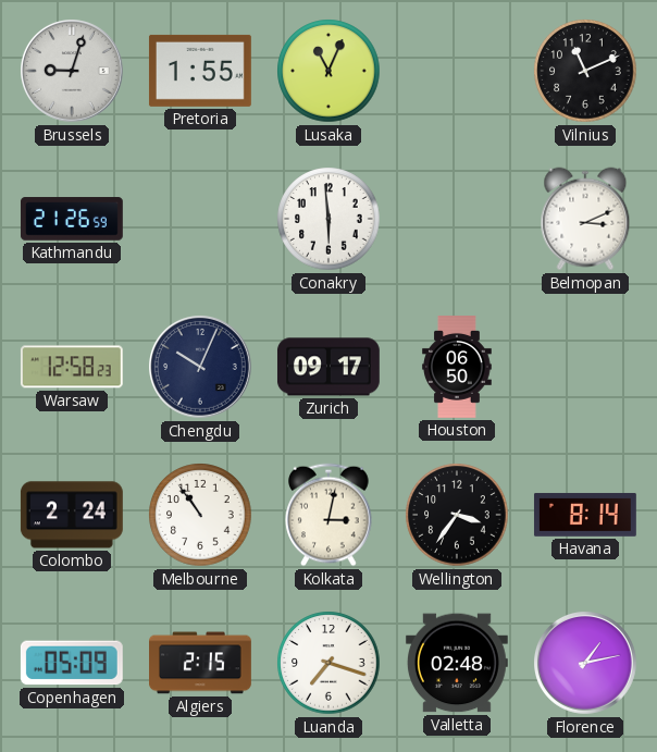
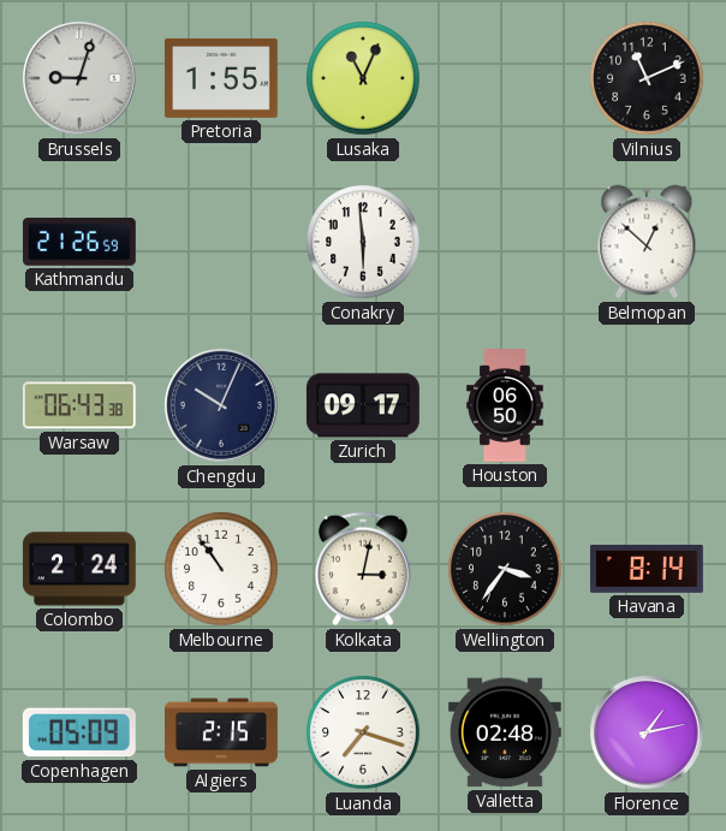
Belmopan: 3:11 -> 12:52
Warsaw: 12:58 -> 06:43
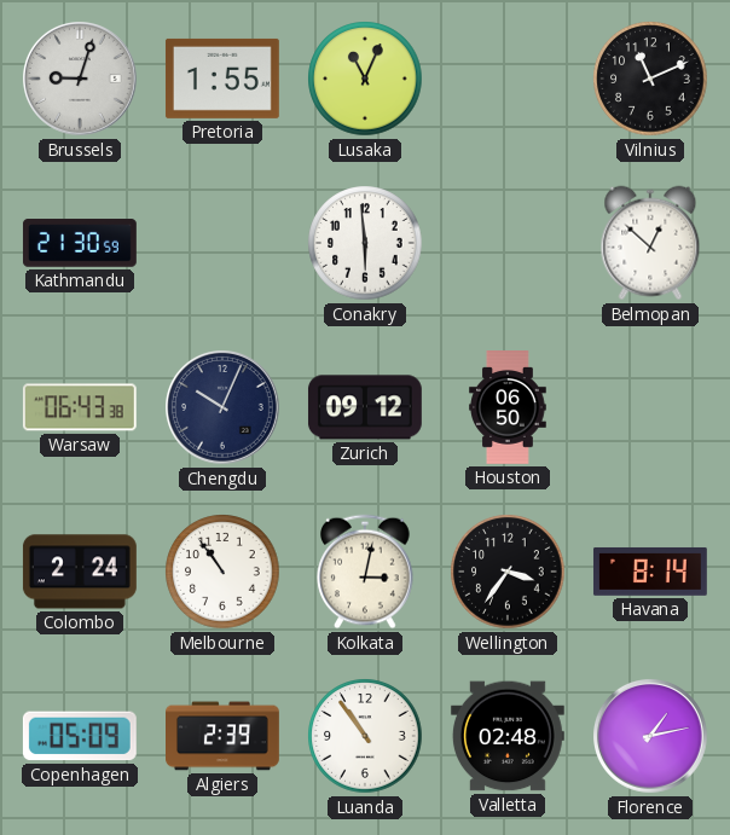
Kathmandu: 21:26 -> 21:30
Zurich: 09:17 -> 09:12
Algiers: 2:15 -> 2:39
Luanda: 7:18 -> 10:54
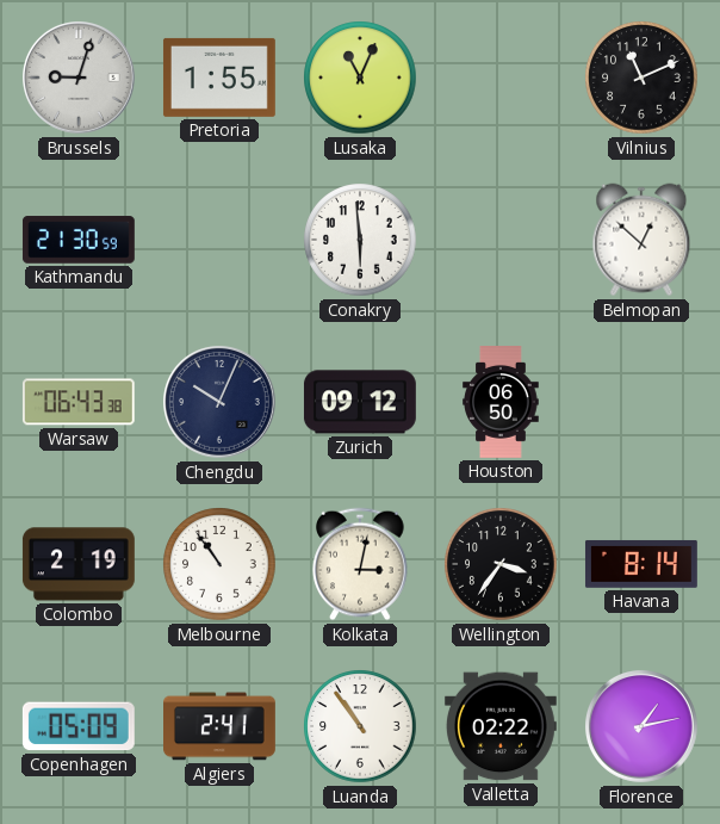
Colombo: 2:24 -> 2:19
Algiers: 2:39 -> 2:41
Valletta: 02:48 -> 02:22
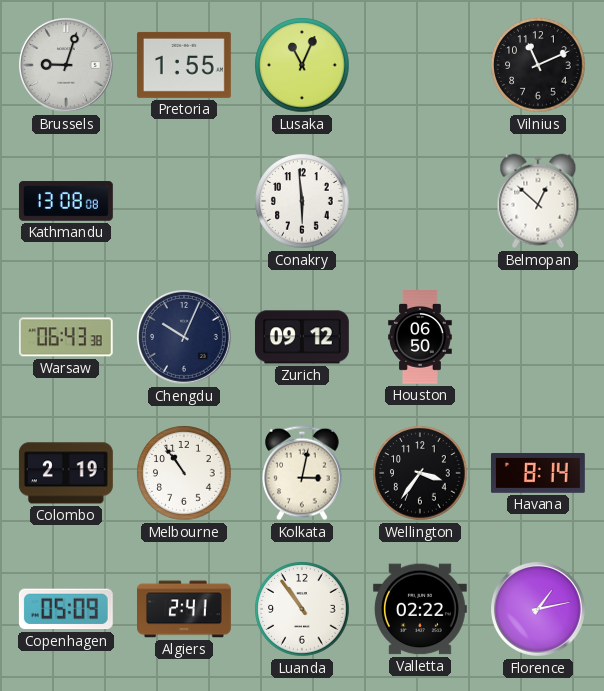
Kathmandu: 21:30 -> 13:08
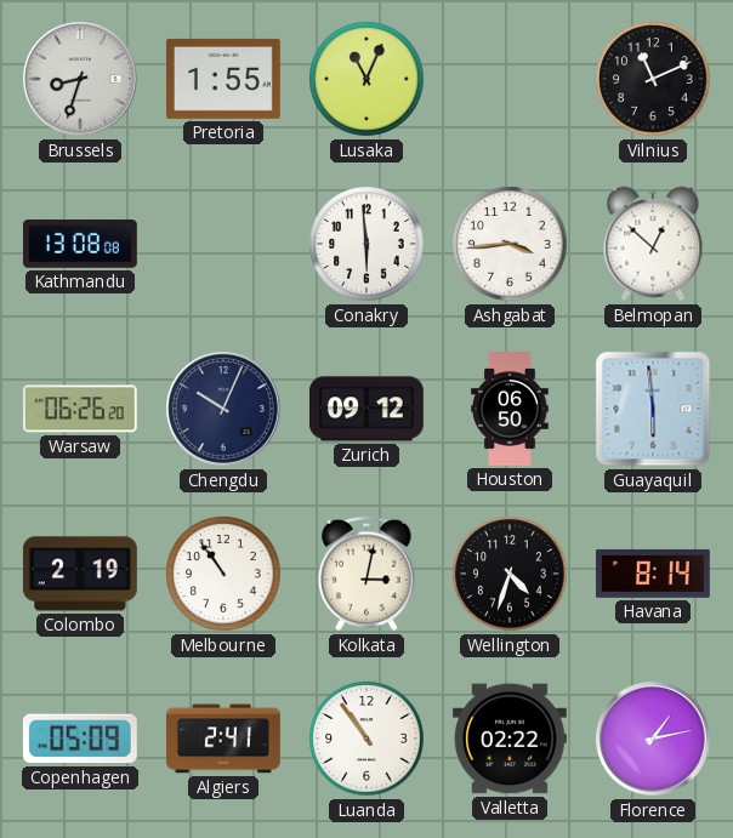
Brussels: 9:03 -> 8:33
Ashgabat: none -> 3:44
Warsaw: 06:43 -> 06:26
Guayaquil: none -> 5:59
Wellington: 3:36 -> 4:33
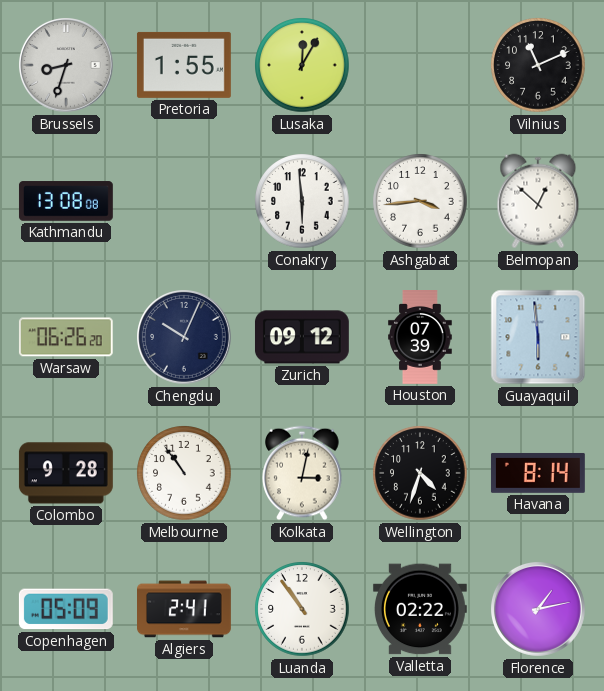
Lusaka: 11:04 -> 12:05
Houston: 06:50 -> 07:39
Colombo: 2:19 -> 9:28
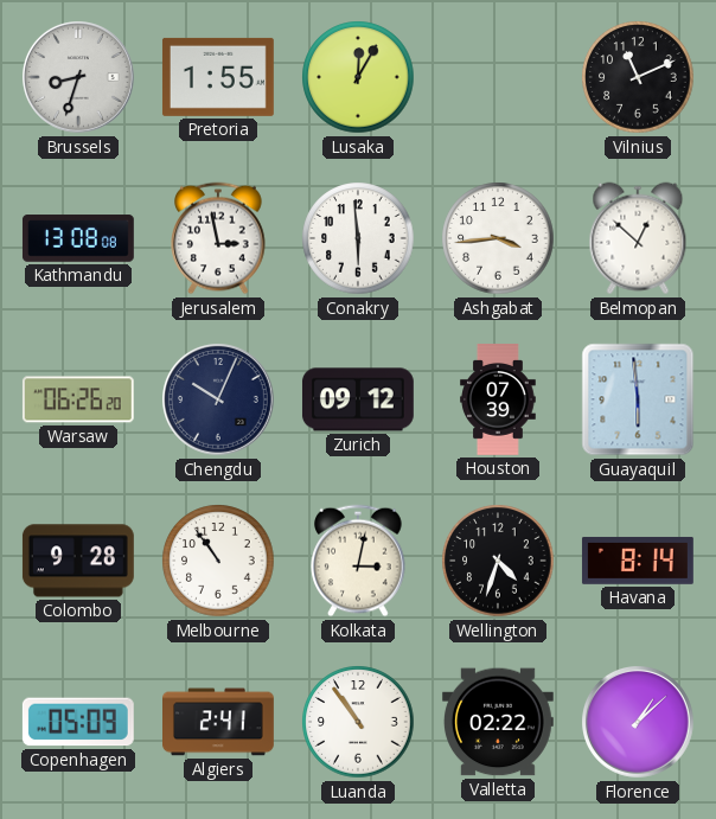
Jerusalem: none -> 2:58
Florence: 1:13 -> 1:08
